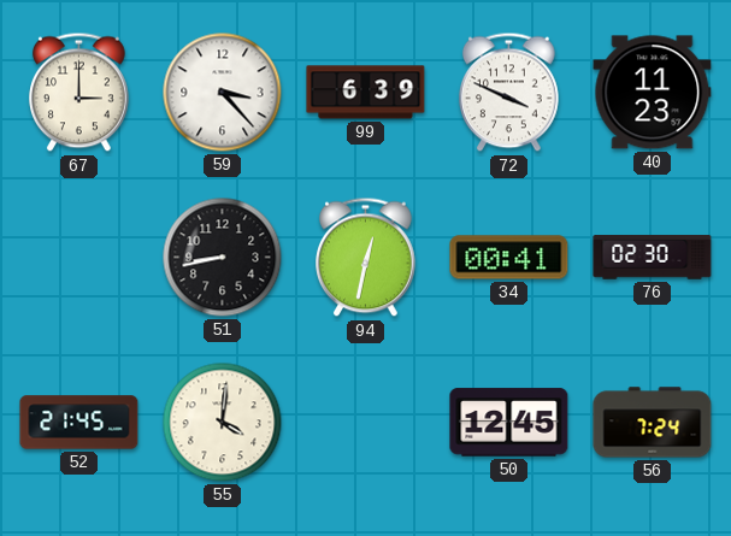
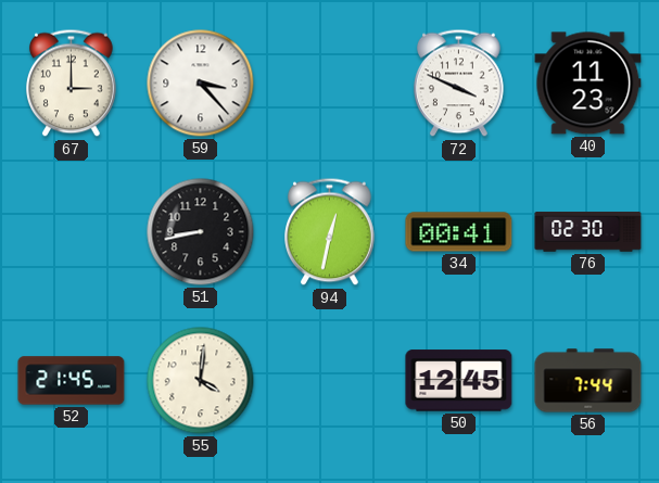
99: 6:39 -> none
56: 7:24 -> 7:44
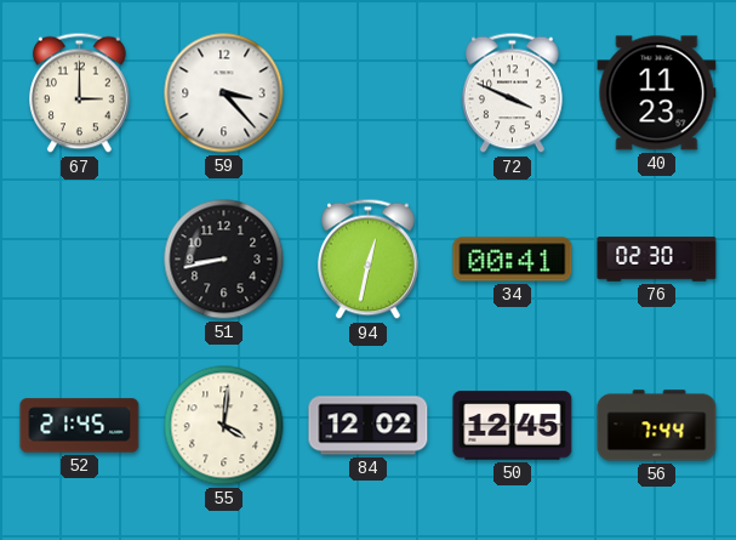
84: none -> 12:02
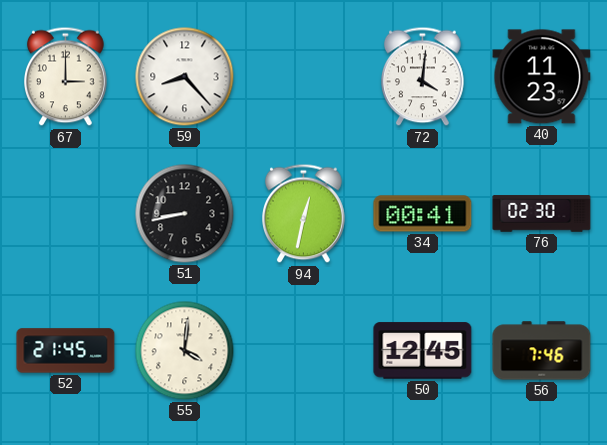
59: 3:23 -> 8:23
72: 3:49 -> 4:01
84: 12:02 -> none
56: 7:44 -> 7:46
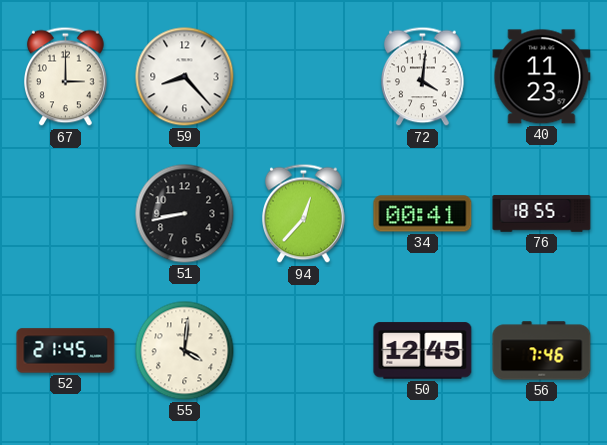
94: 12:32 -> 12:37
76: 02:30 -> 18:55
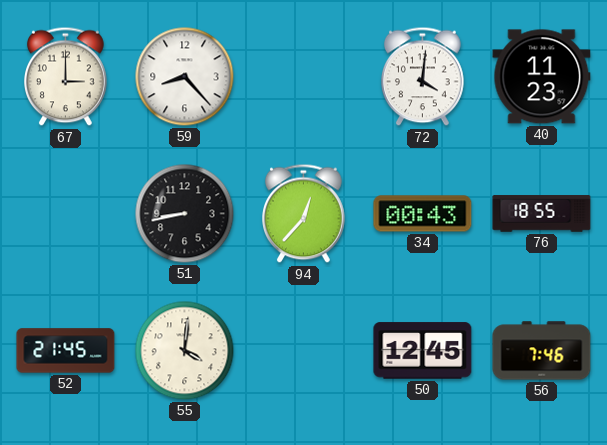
34: 00:41 -> 00:43
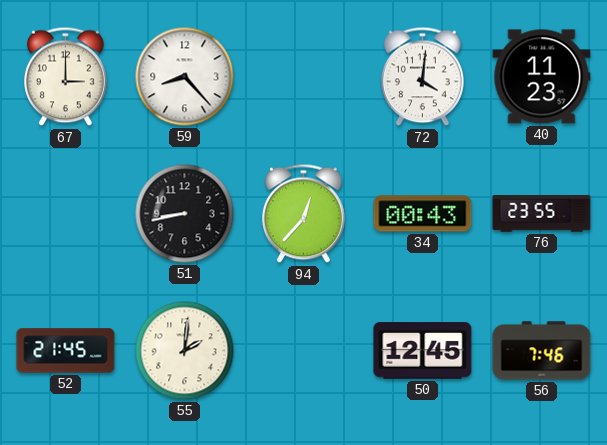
76: 18:55 -> 23:55
55: 4:01 -> 2:01
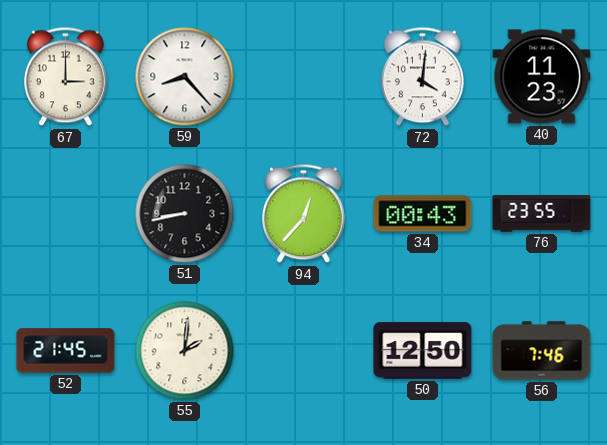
50: 12:45 -> 12:50
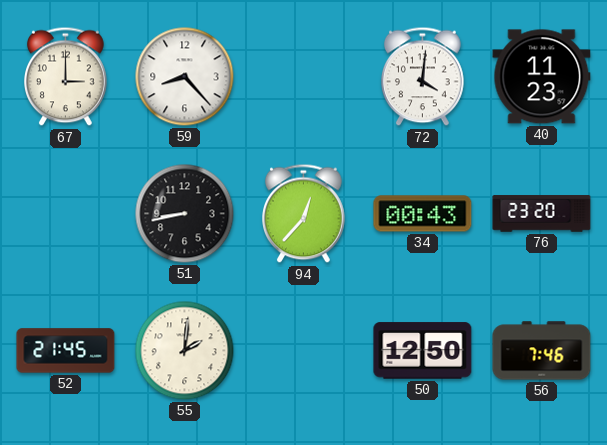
76: 23:55 -> 23:20
